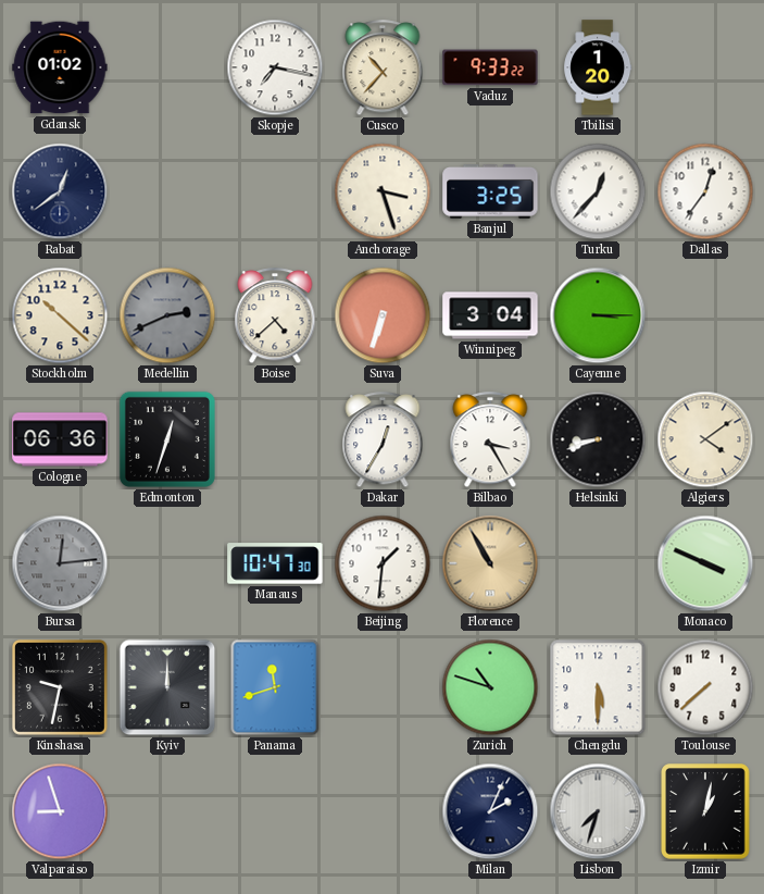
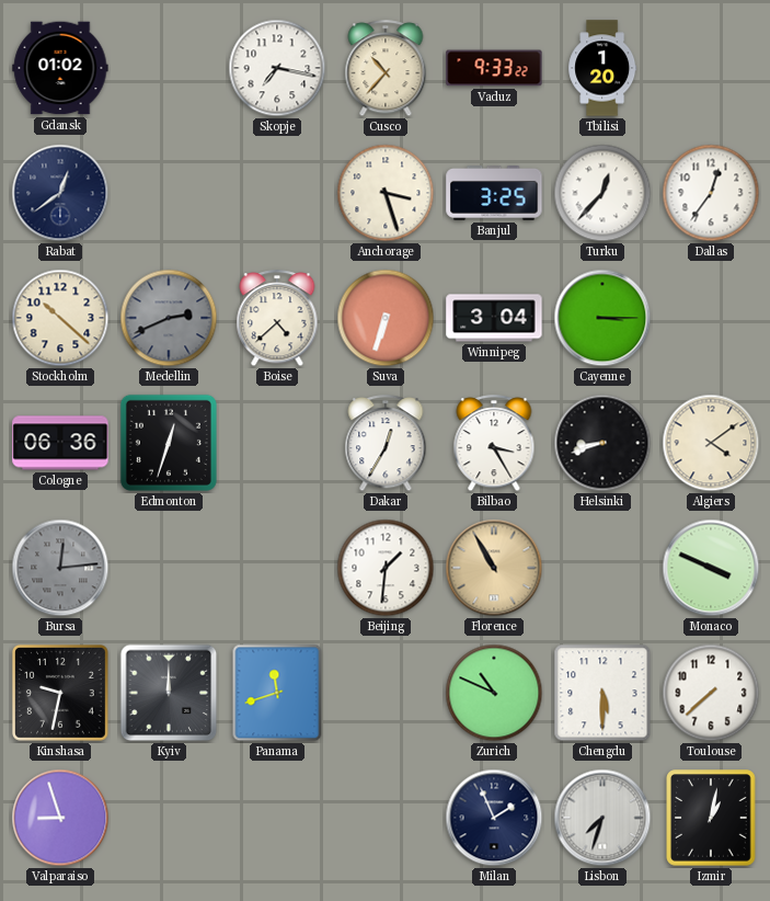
Manaus: 10:47 -> none
Zurich: 10:48 -> 10:49
Milan: 2:04 -> 1:56
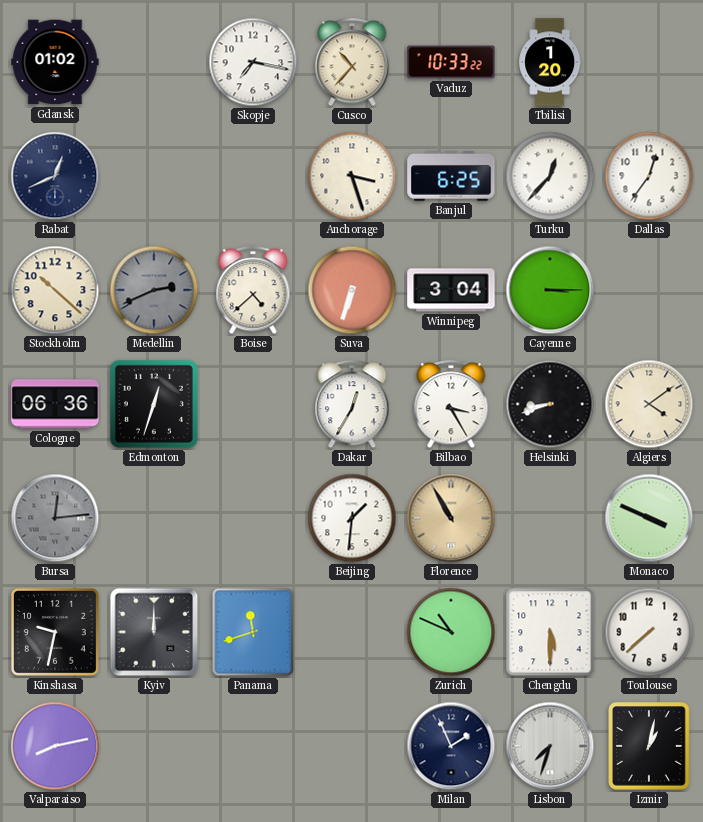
Vaduz: 9:33 -> 10:33
Rabat: 12:39 -> 12:41
Banjul: 3:25 -> 6:25
Valparaiso: 8:57 -> 8:13
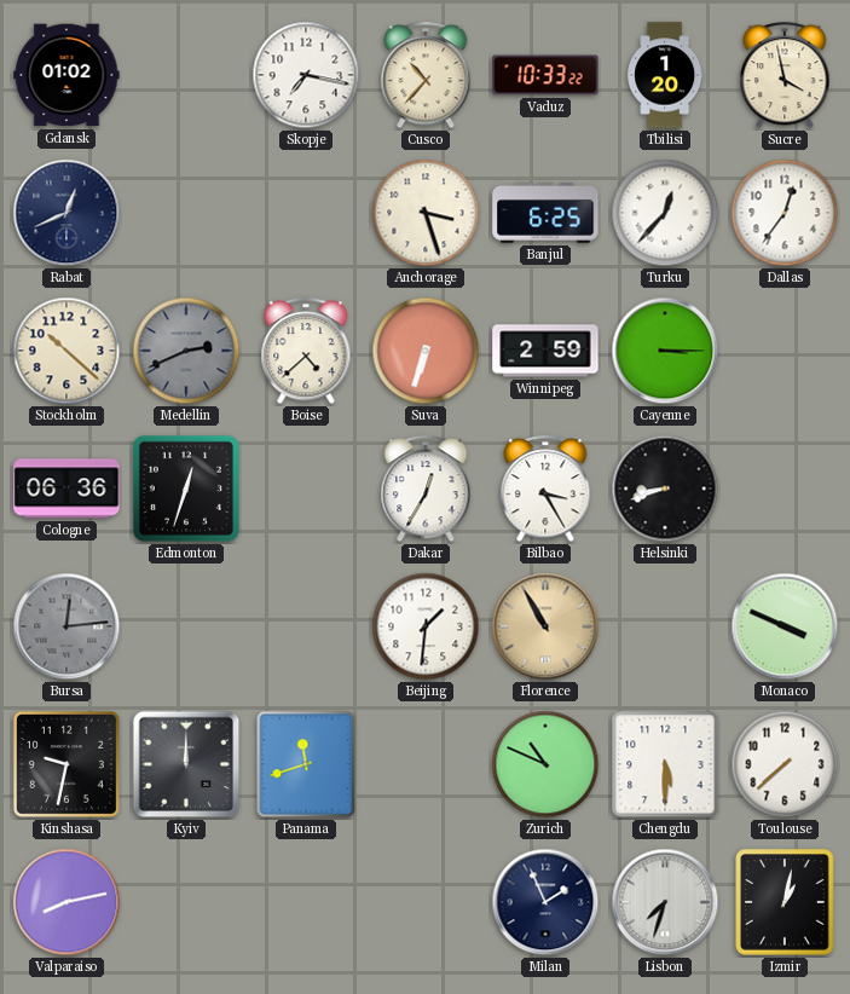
Sucre: none -> 3:58
Winnipeg: 3:04 -> 2:59
Algiers: 4:09 -> none
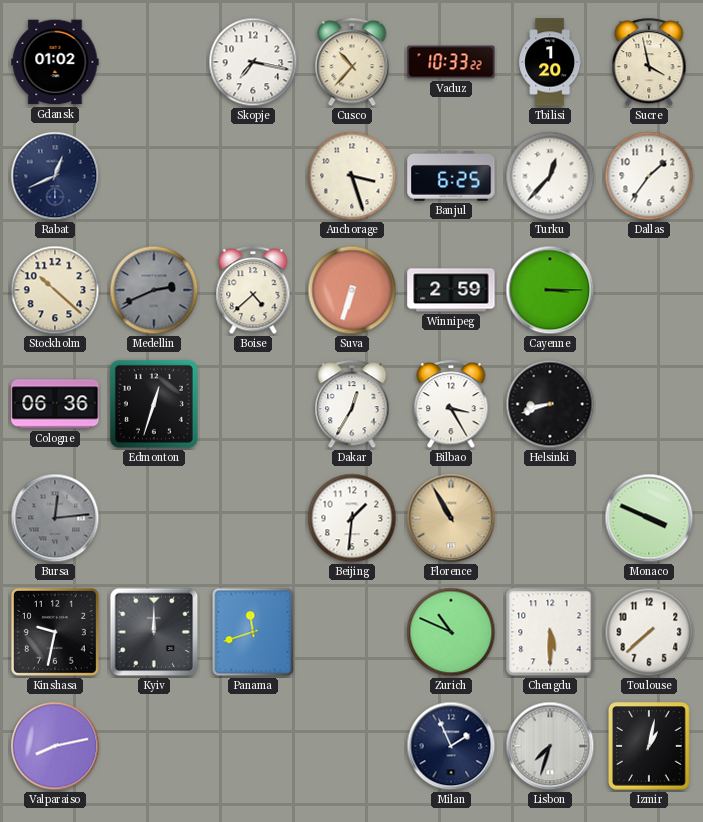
Dallas: 12:36 -> 1:36
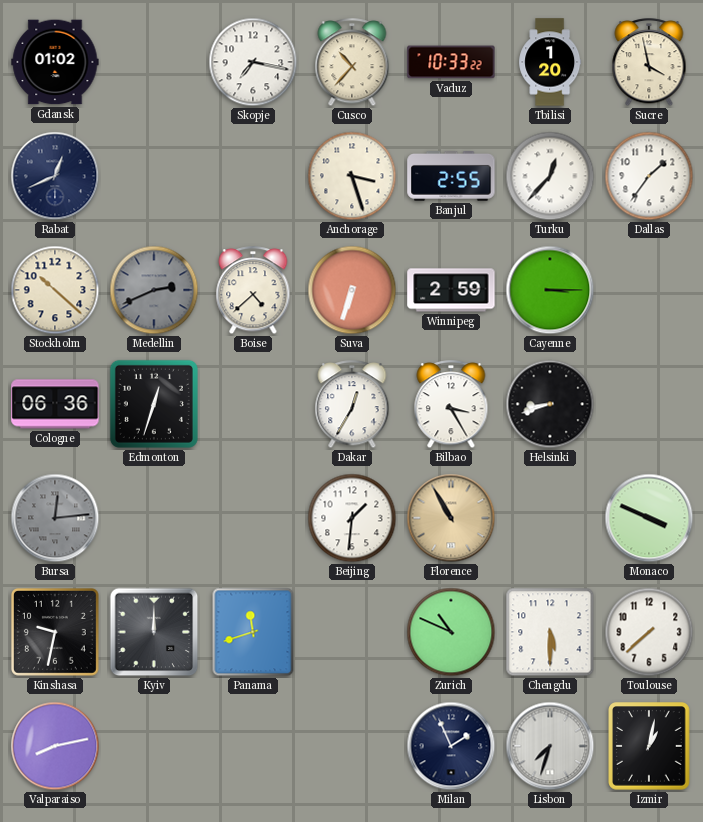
Banjul: 6:25 -> 2:55
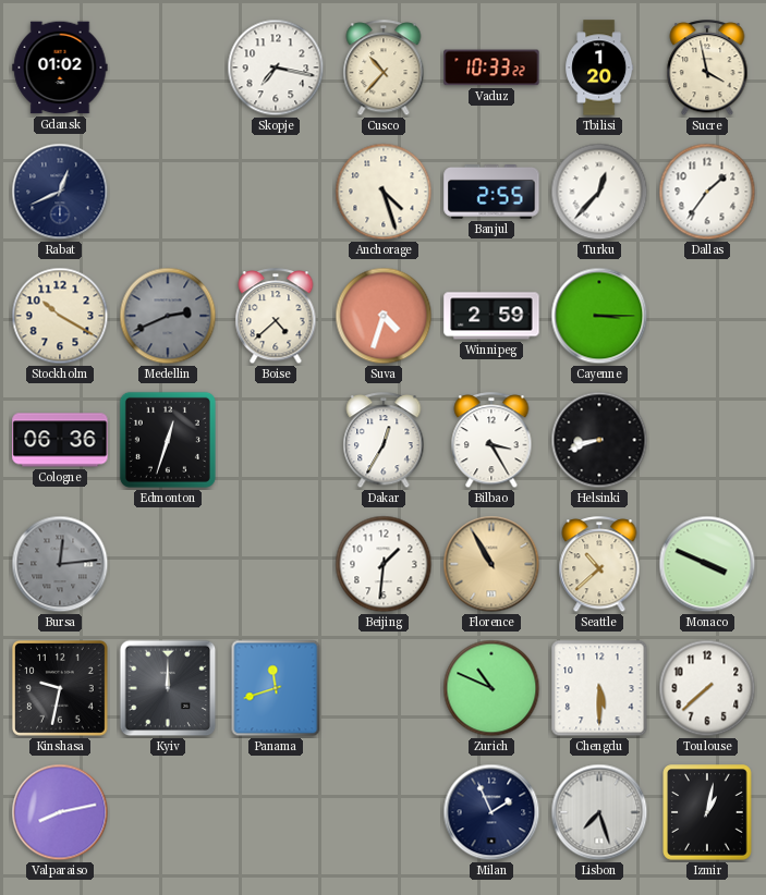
Anchorage: 3:27 -> 4:27
Stockholm: 10:22 -> 10:20
Suva: 6:33 -> 4:33
Seattle: none -> 10:38
Lisbon: 7:33 -> 7:27
